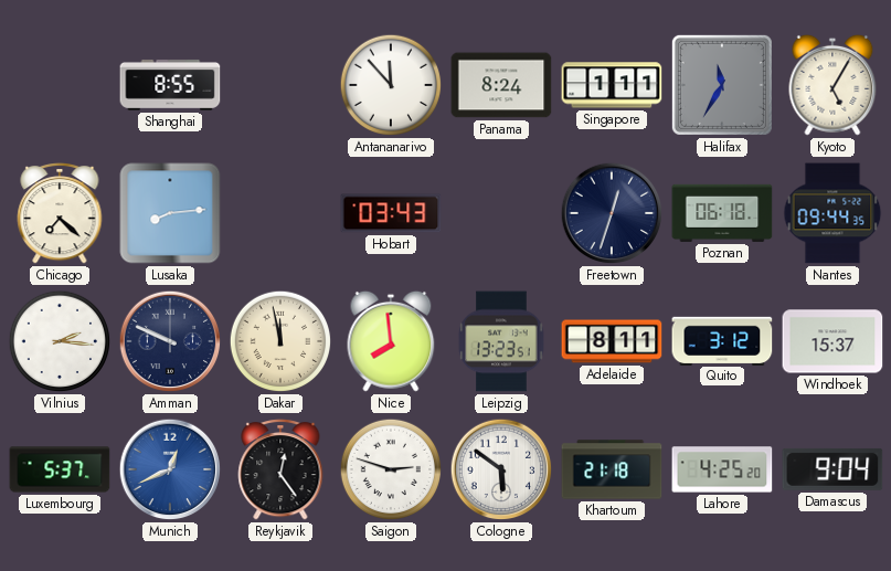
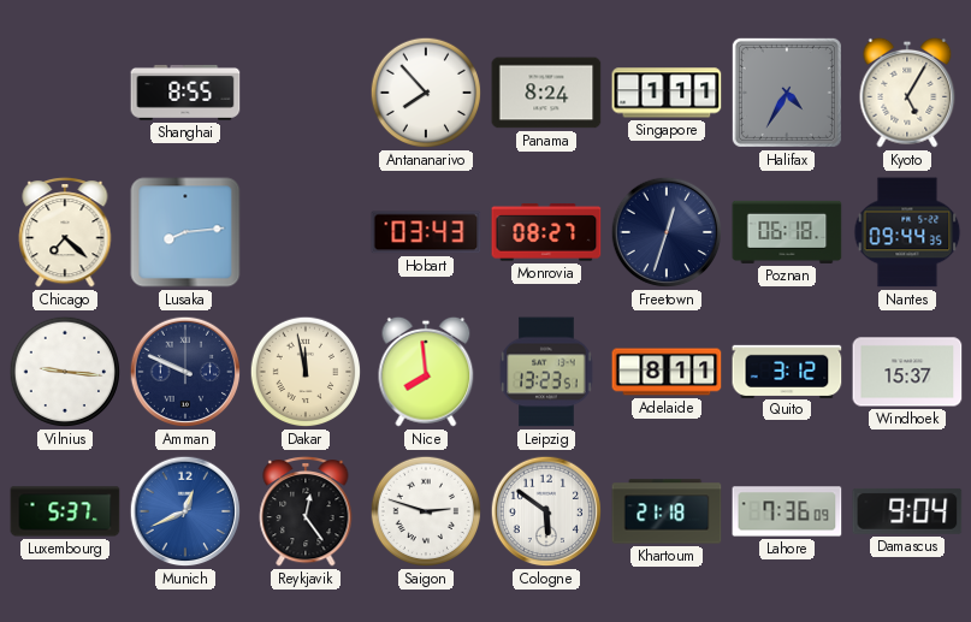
Antananarivo: 11:53 -> 7:53
Halifax: 11:35 -> 4:35
Monrovia: none -> 08:27
Vilnius: 2:16 -> 9:16
Lahore: 4:25 -> 7:36
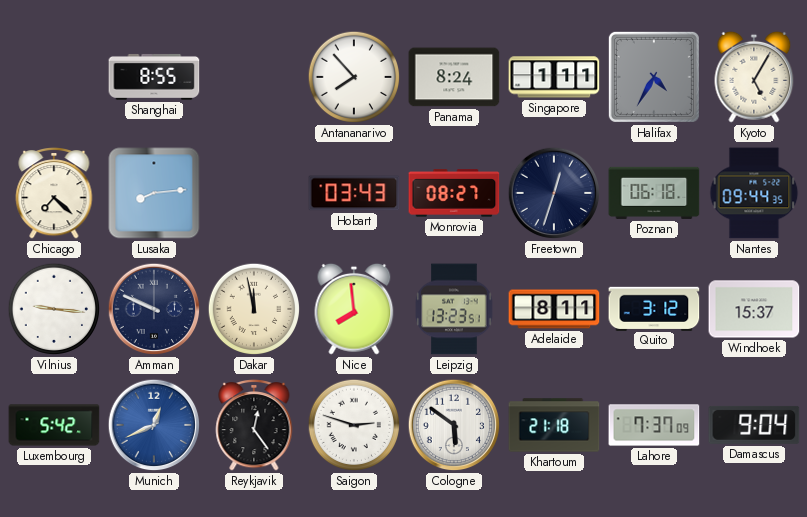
Luxembourg: 5:37 -> 5:42
Lahore: 7:36 -> 7:37
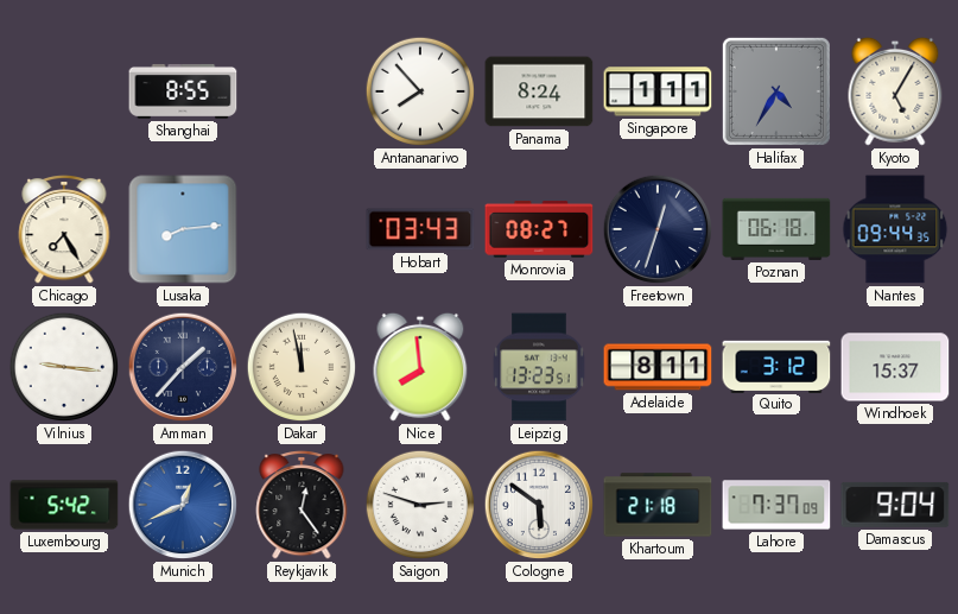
Chicago: 7:22 -> 7:25
Amman: 9:49 -> 1:37
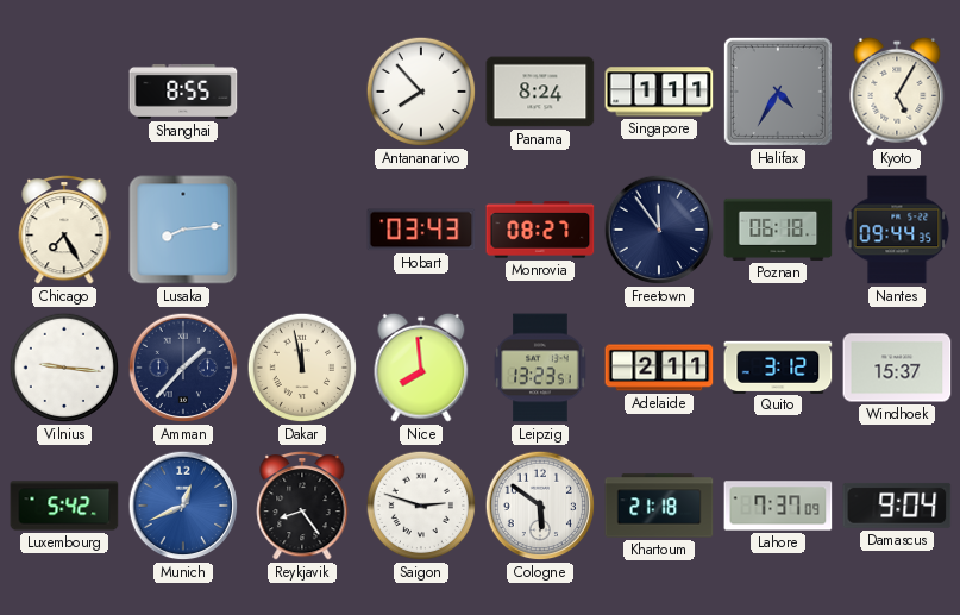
Freetown: 12:33 -> 11:54
Adelaide: 8:11 -> 2:11
Reykjavik: 12:24 -> 8:24
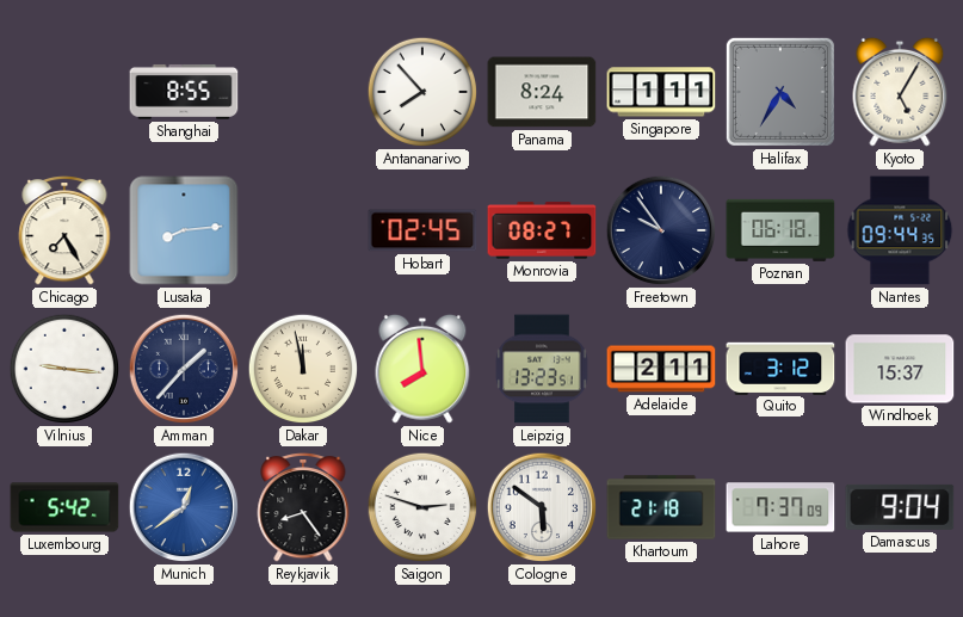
Hobart: 03:43 -> 02:45
Freetown: 11:54 -> 9:54
Munich: 12:41 -> 12:39
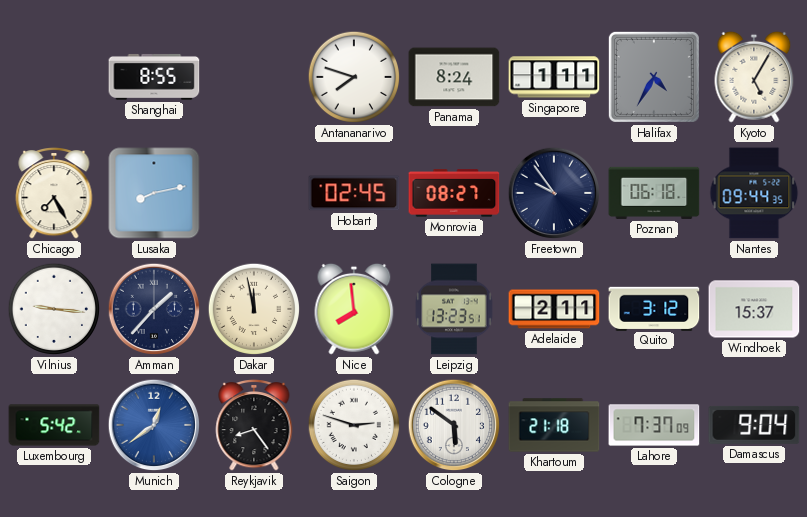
Antananarivo: 7:53 -> 7:48
Lusaka: 8:14 -> 8:13
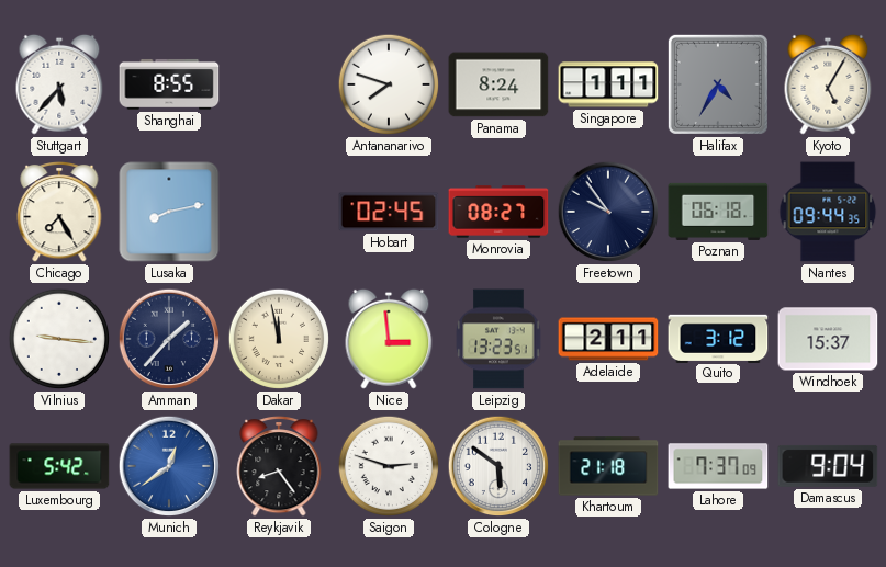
Stuttgart: none -> 5:37
Nice: 7:59 -> 2:59
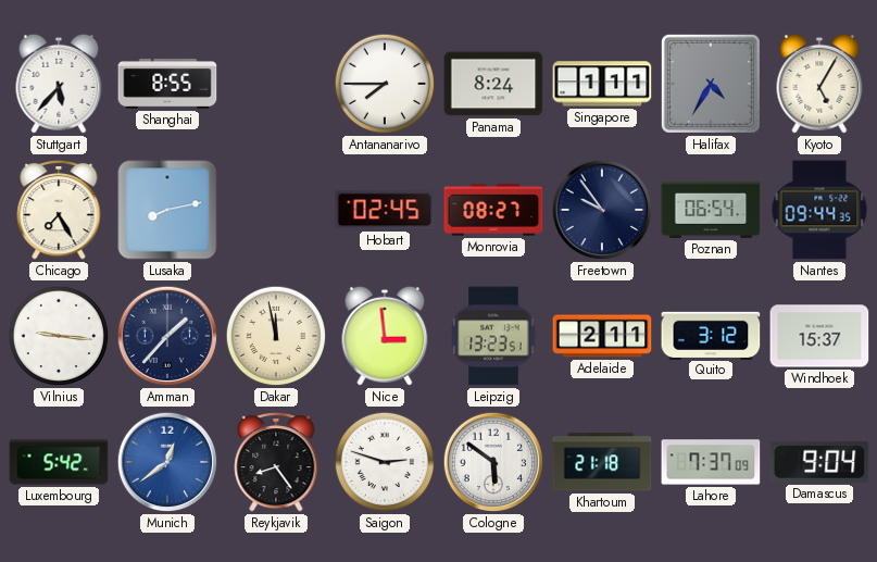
Antananarivo: 7:48 -> 7:45
Poznan: 06:18 -> 06:54
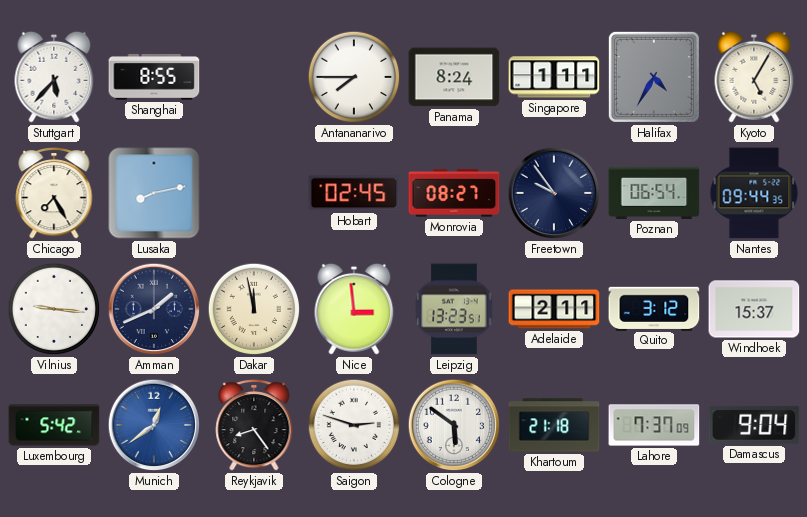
Amman: 1:37 -> 1:41
